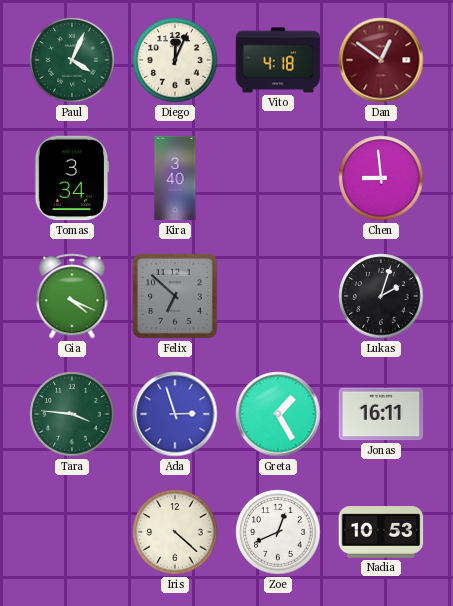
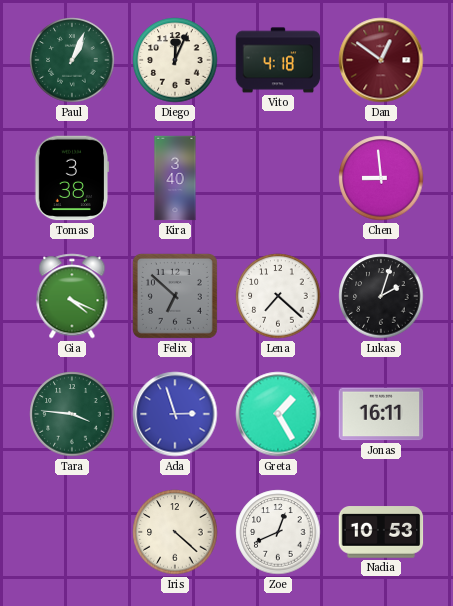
Paul: 4:04 -> 1:04
Tomas: 3:34 -> 3:38
Lena: none -> 7:22
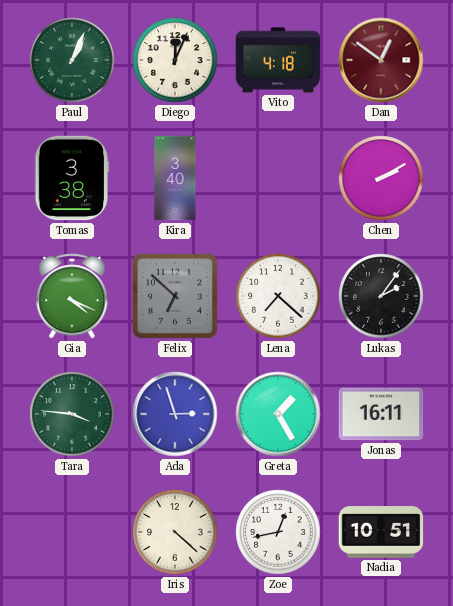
Chen: 8:59 -> 2:10
Lukas: 2:03 -> 2:06
Zoe: 12:41 -> 12:43
Nadia: 10:53 -> 10:51
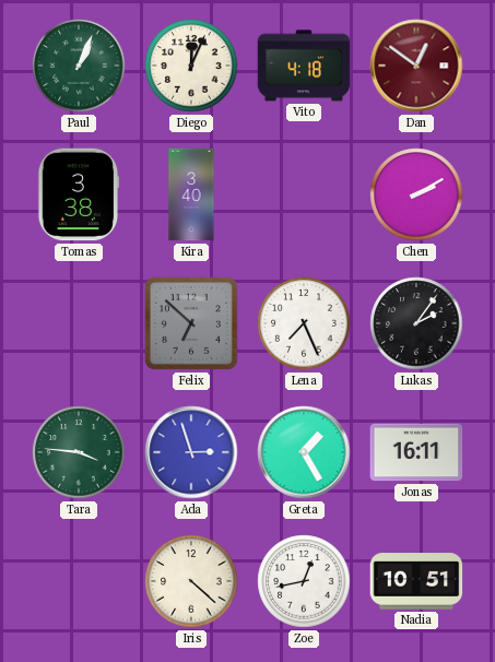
Gia: 4:19 -> none
Lena: 7:22 -> 7:26
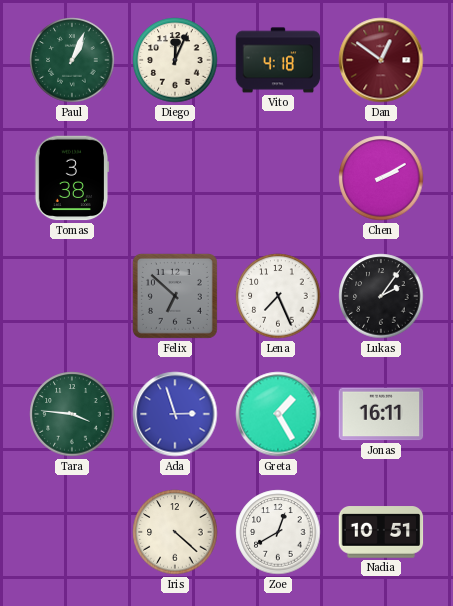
Kira: 3:40 -> none
Zoe: 12:43 -> 12:40
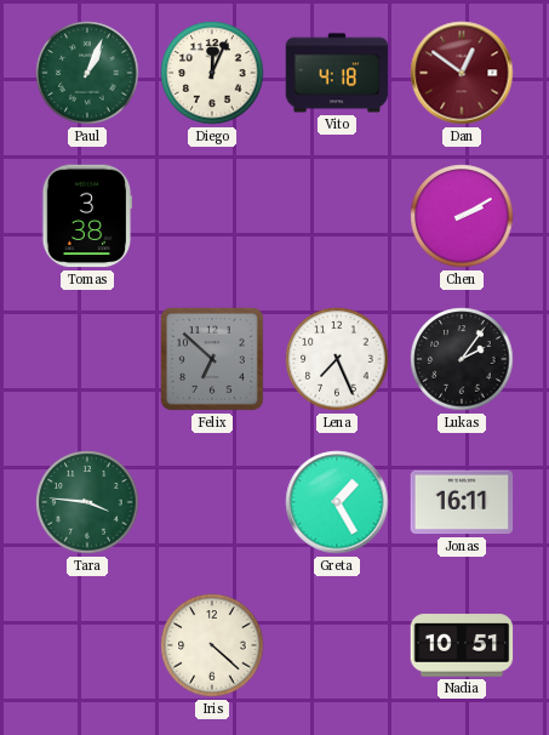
Ada: 2:57 -> none
Zoe: 12:40 -> none
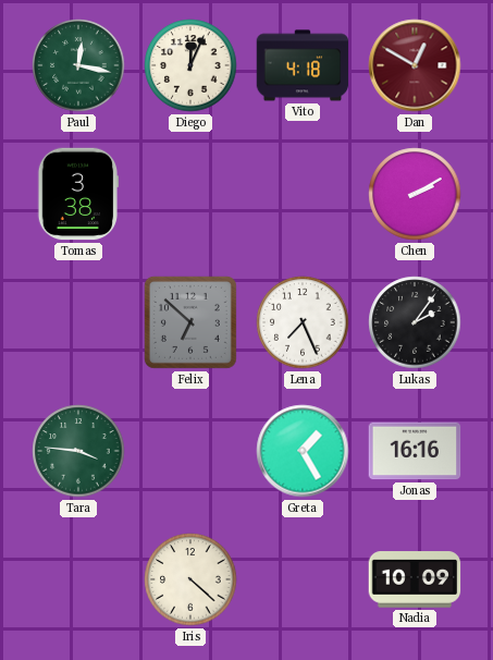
Paul: 1:04 -> 12:17
Dan: 12:51 -> 12:50
Jonas: 16:11 -> 16:16
Nadia: 10:51 -> 10:09
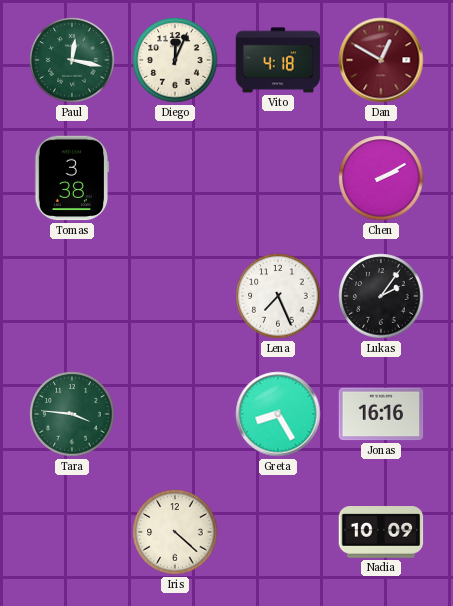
Felix: 6:52 -> none
Greta: 1:25 -> 8:25
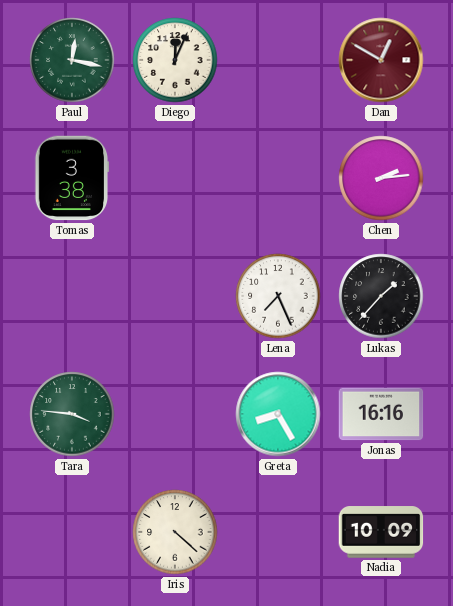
Vito: 4:18 -> none
Chen: 2:10 -> 2:14
Lukas: 2:06 -> 1:37
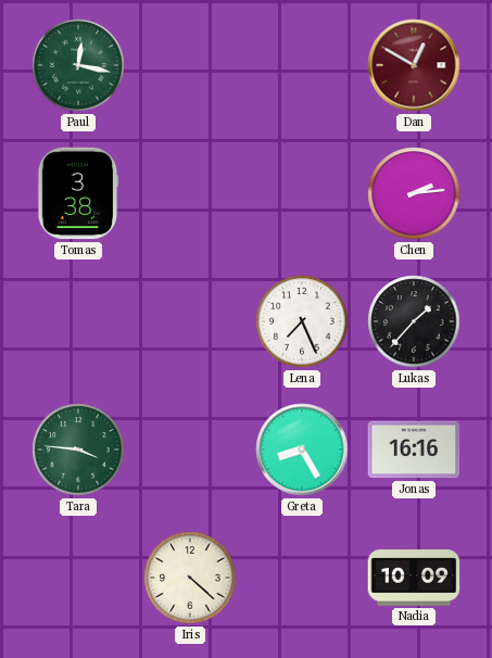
Diego: 12:04 -> none
